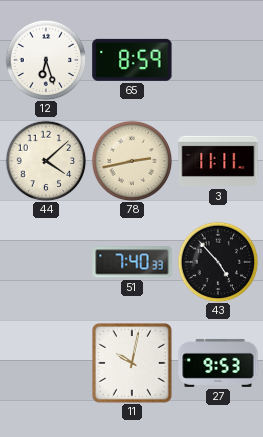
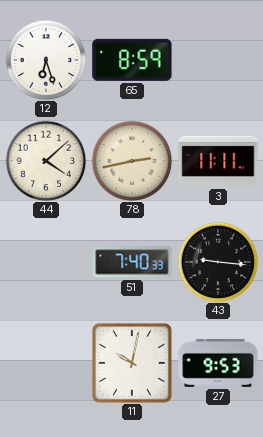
43: 4:53 -> 9:16
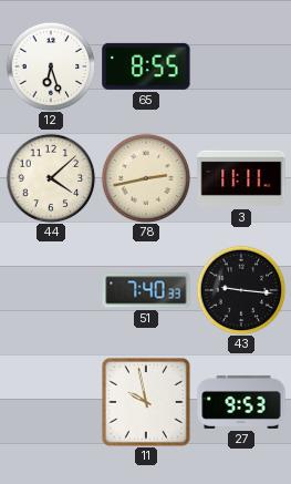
65: 8:59 -> 8:55
11: 10:02 -> 9:58
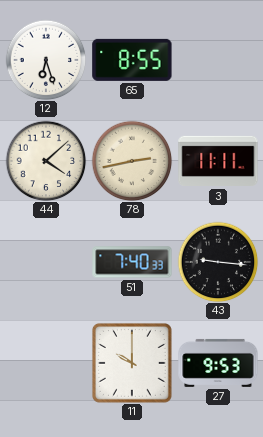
11: 9:58 -> 10:00
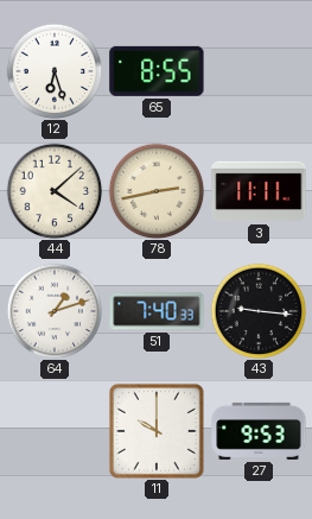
64: none -> 1:12
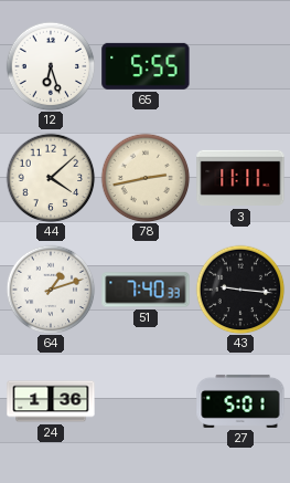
65: 8:55 -> 5:55
24: none -> 1:36
11: 10:00 -> none
27: 9:53 -> 5:01
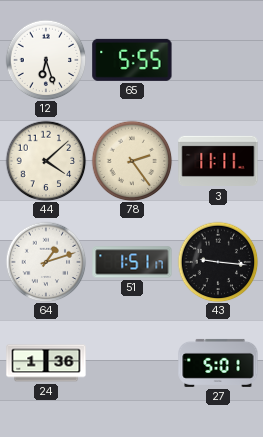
78: 2:43 -> 2:24
51: 7:40 -> 1:51
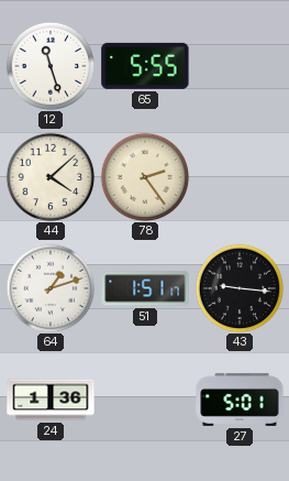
12: 6:27 -> 11:27
3: 11:11 -> none
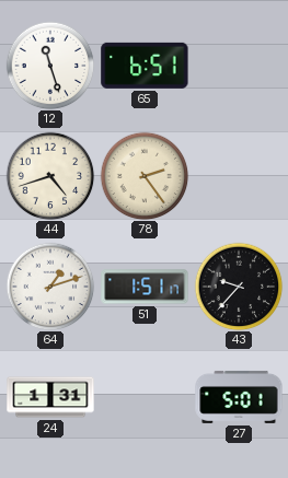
65: 5:55 -> 6:51
44: 4:08 -> 4:42
43: 9:16 -> 9:37
24: 1:36 -> 1:31
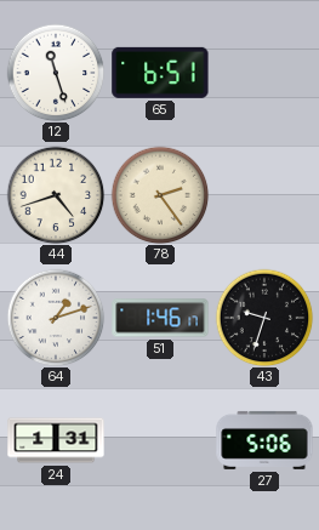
51: 1:51 -> 1:46
43: 9:37 -> 9:33
27: 5:01 -> 5:06
